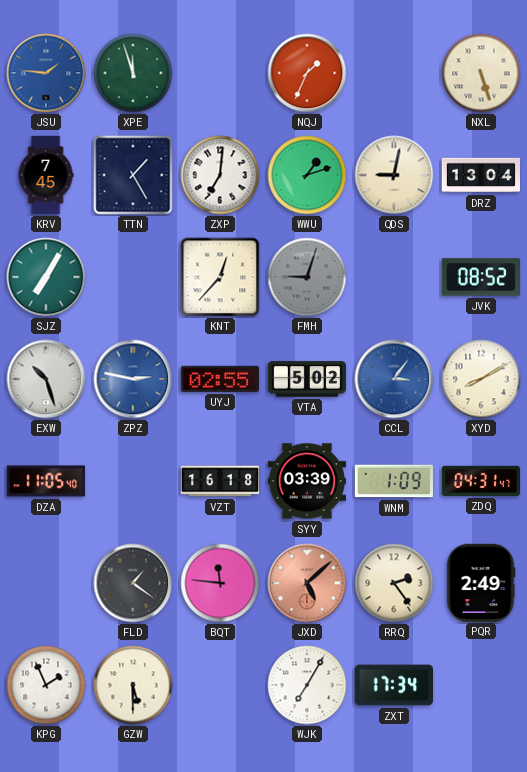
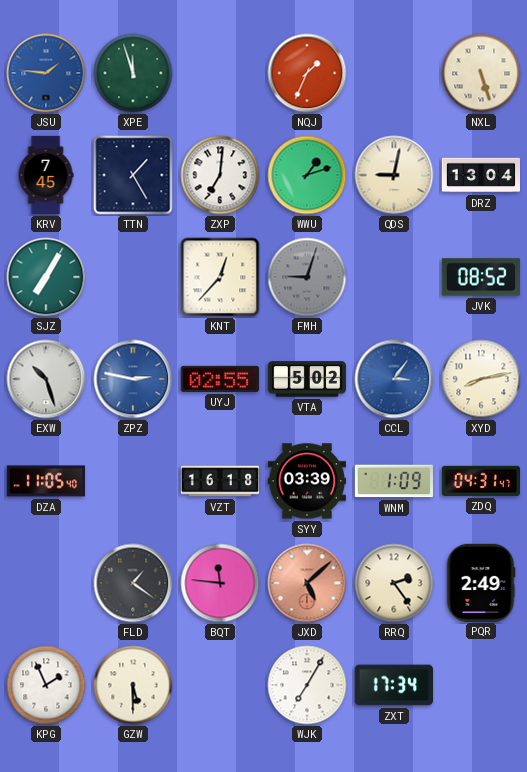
XYD: 8:10 -> 8:13
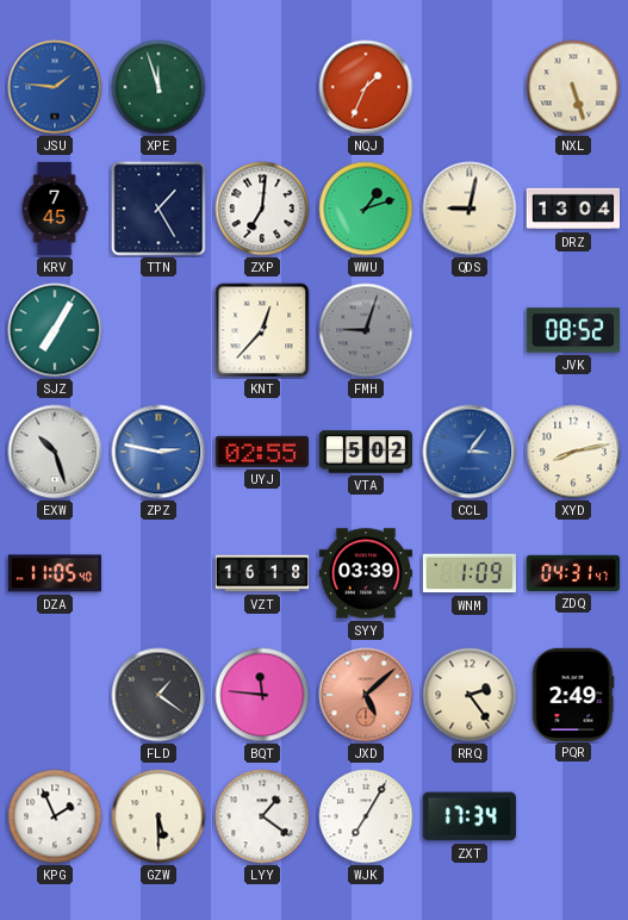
LYY: none -> 1:21
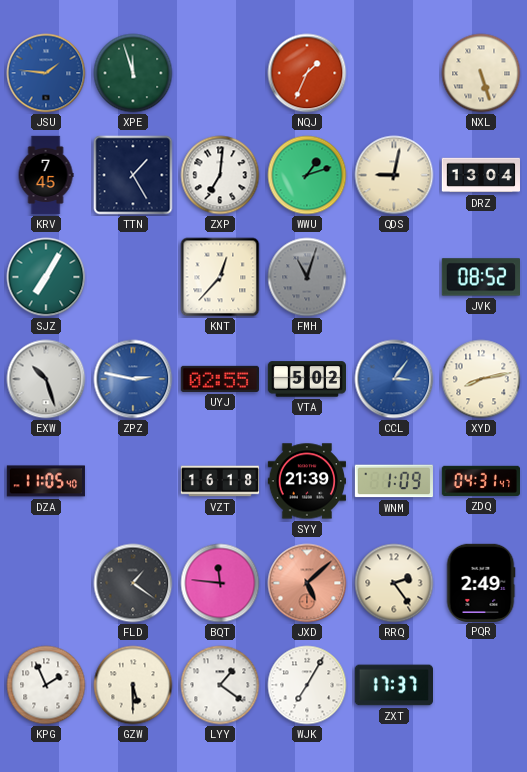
FMH: 9:03 -> 11:03
SYY: 03:39 -> 21:39
ZXT: 17:34 -> 17:37
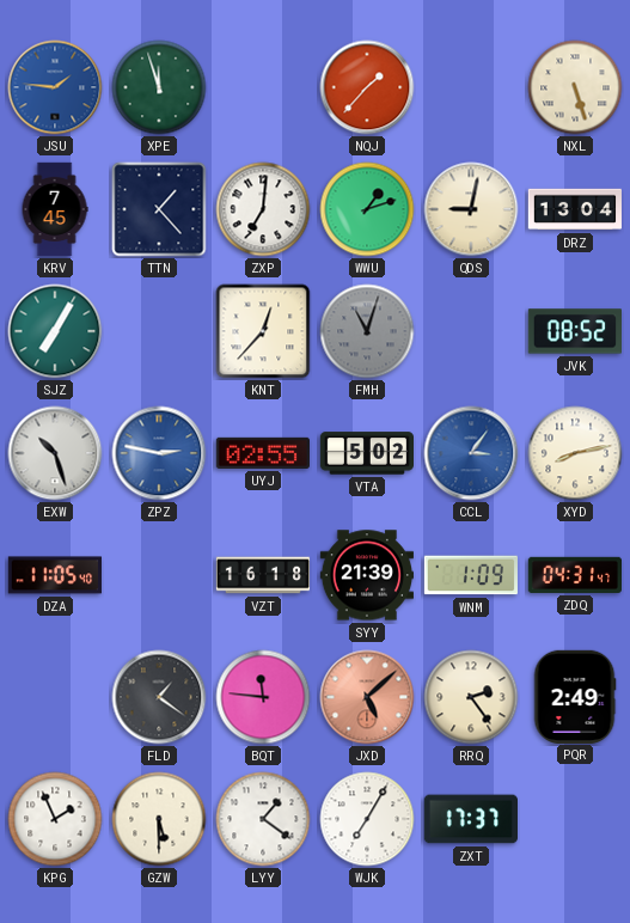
NQJ: 1:34 -> 1:37
TTN: 1:25 -> 1:23
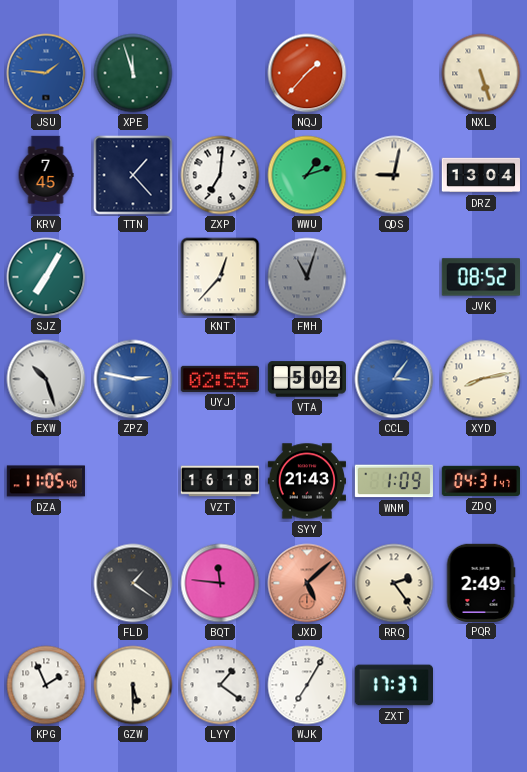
SYY: 21:39 -> 21:43
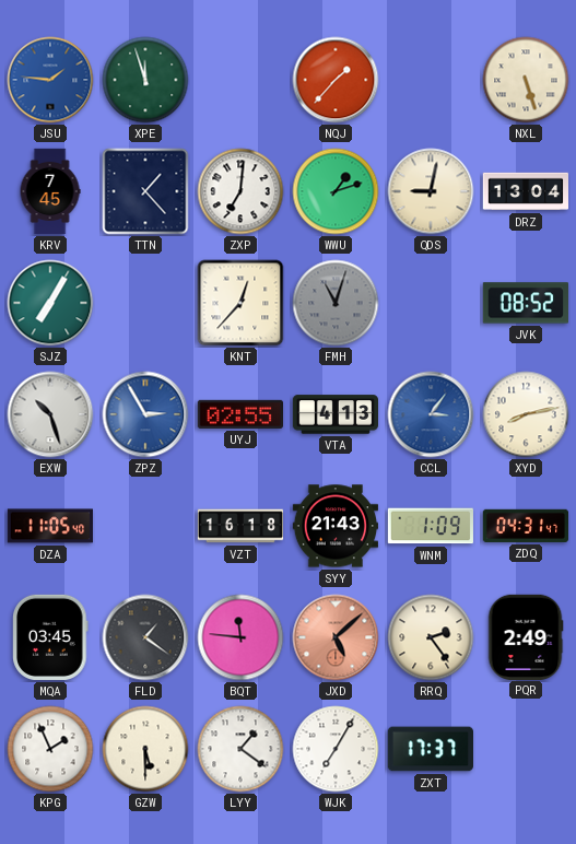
ZPZ: 2:47 -> 2:55
VTA: 5:02 -> 4:13
MQA: none -> 03:45
